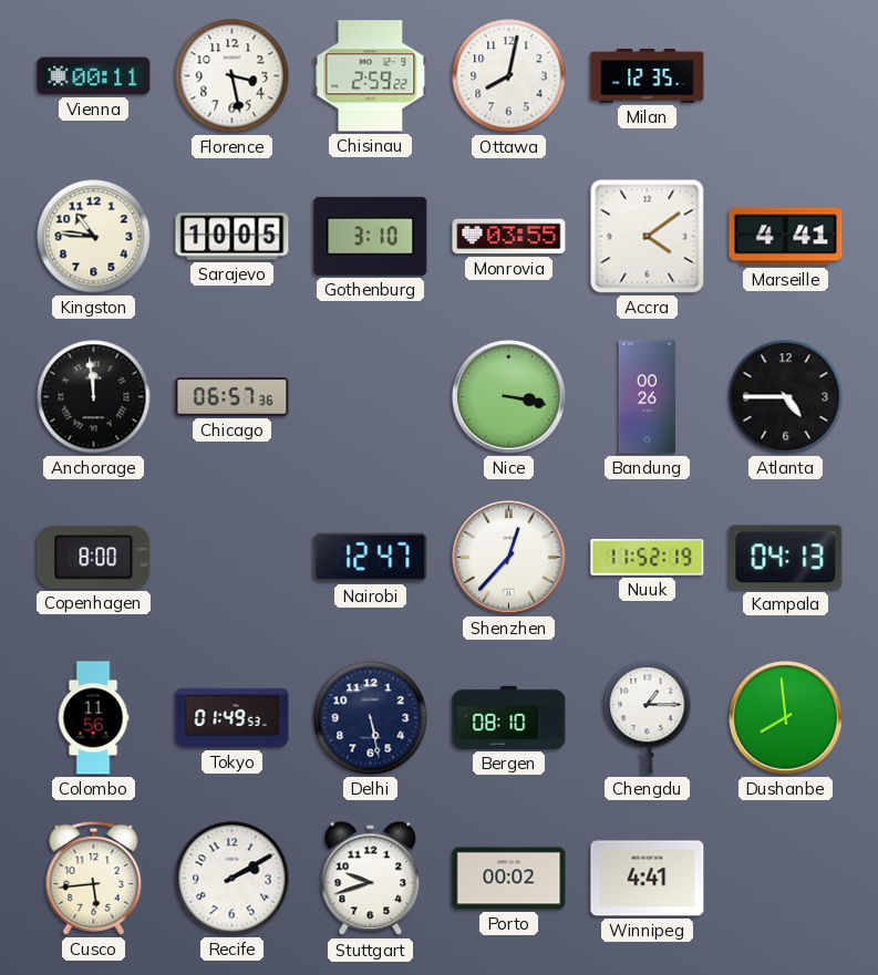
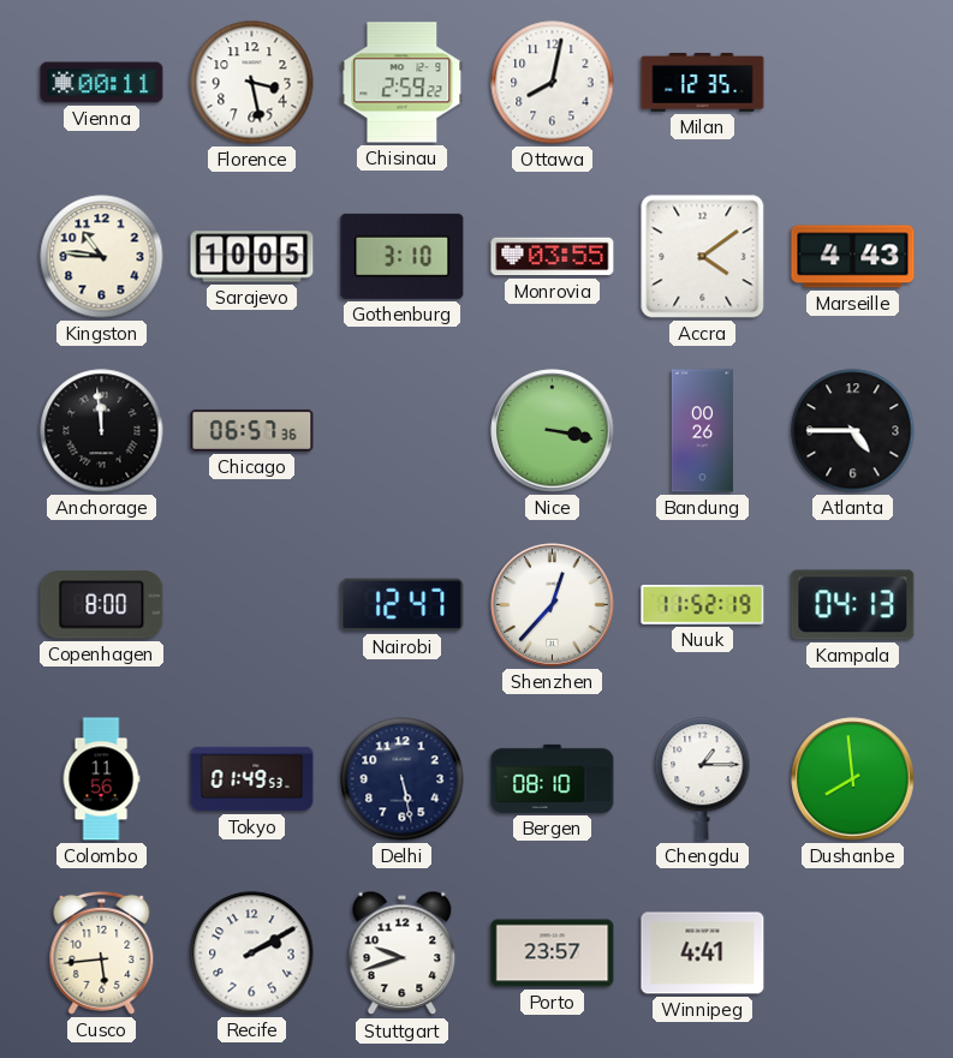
Marseille: 4:41 -> 4:43
Porto: 00:02 -> 23:57
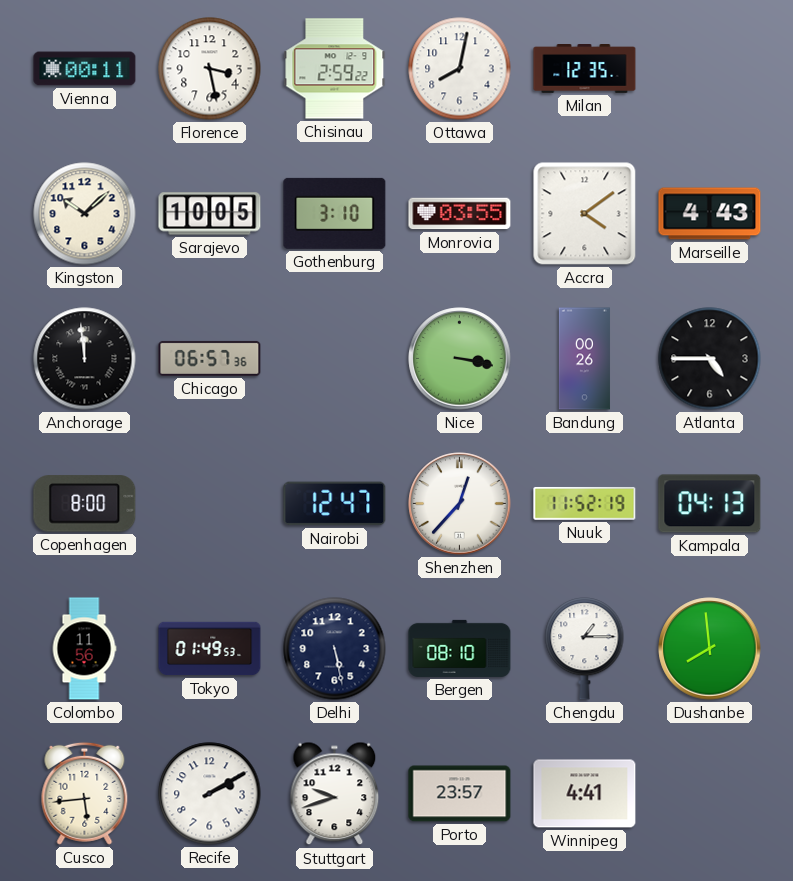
Kingston: 10:46 -> 10:08
